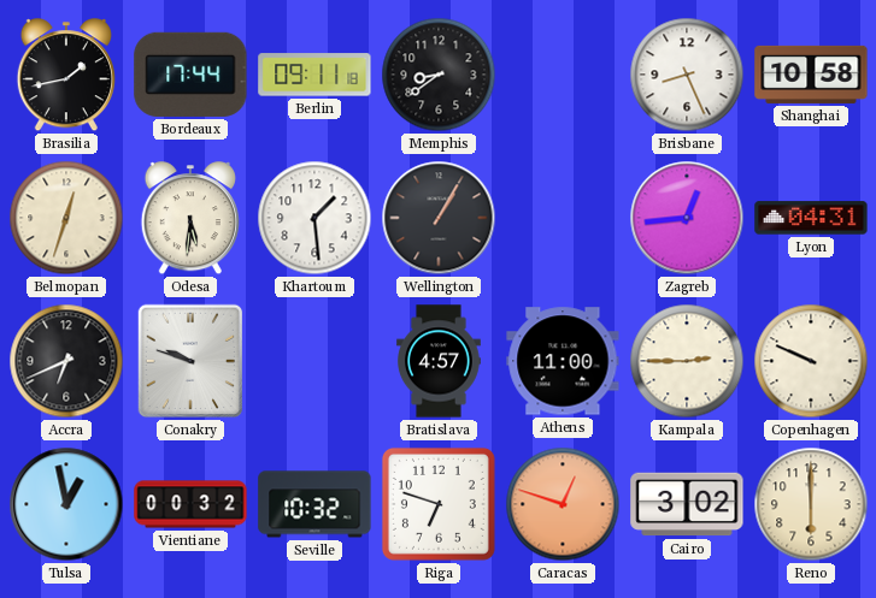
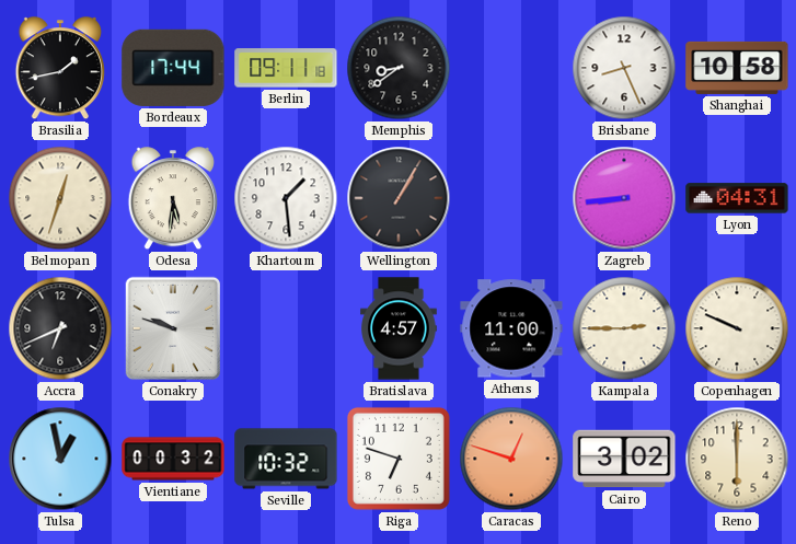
Zagreb: 12:44 -> 8:44
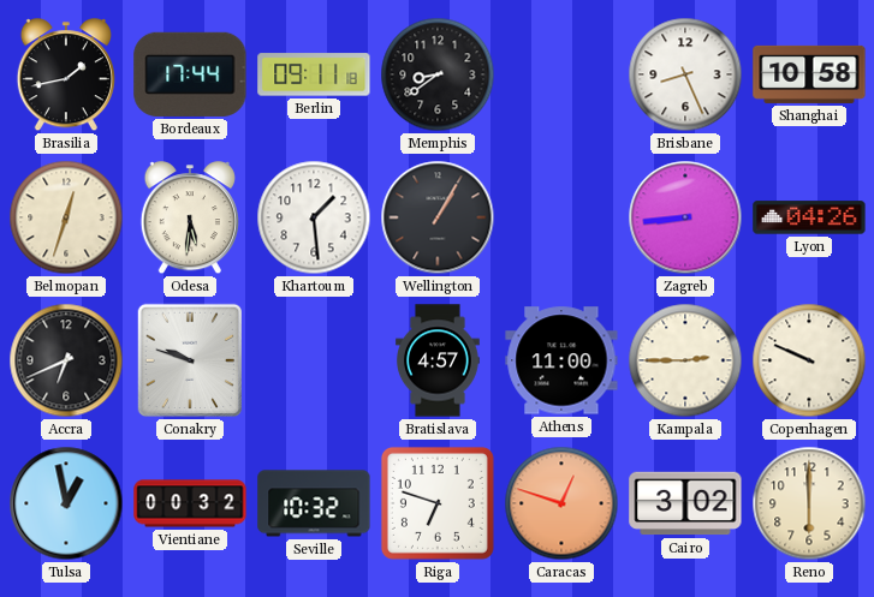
Lyon: 04:31 -> 04:26
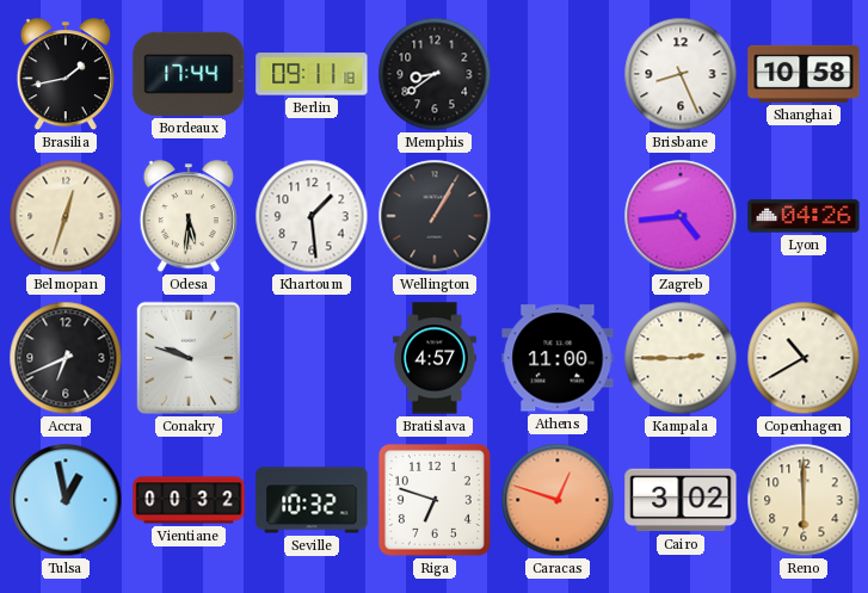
Zagreb: 8:44 -> 4:44
Copenhagen: 9:49 -> 10:40
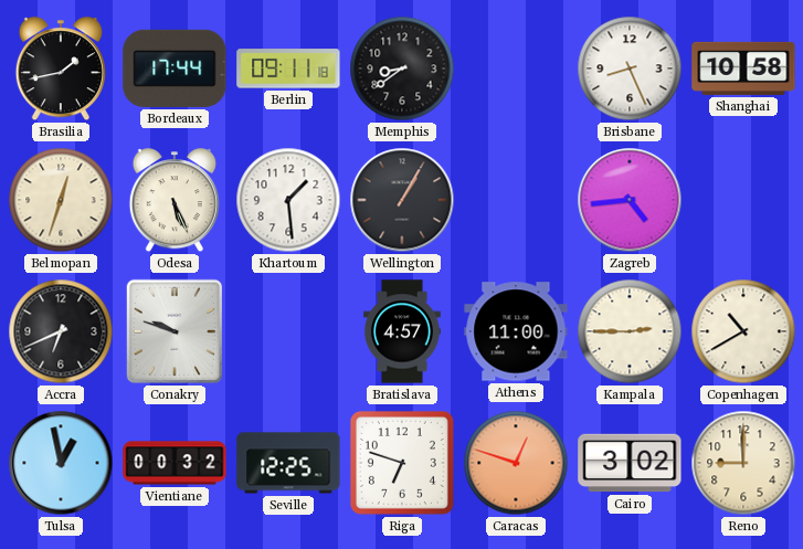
Odesa: 5:31 -> 5:26
Lyon: 04:26 -> none
Seville: 10:32 -> 12:25
Reno: 6:00 -> 9:00
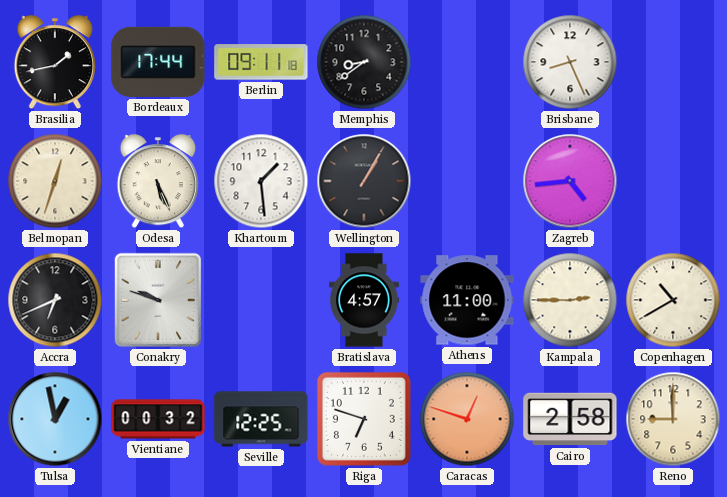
Shanghai: 10:58 -> none
Cairo: 3:02 -> 2:58
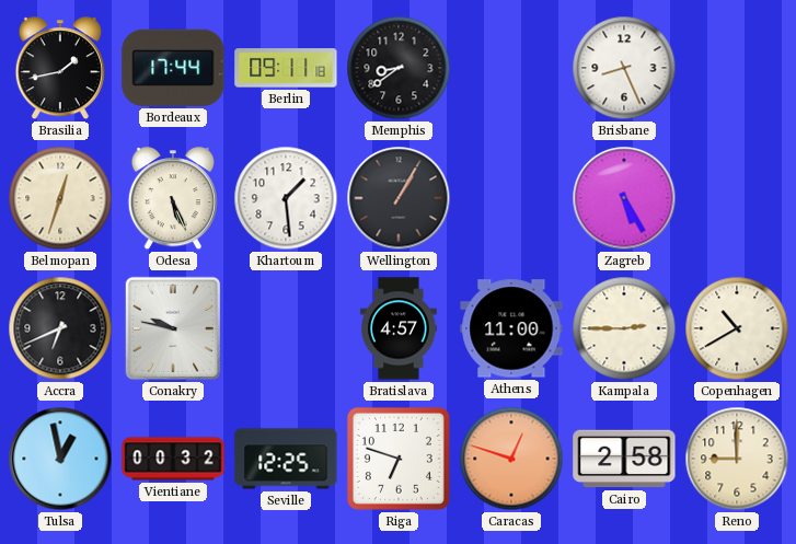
Zagreb: 4:44 -> 5:25
Conakry: 9:48 -> 9:47
